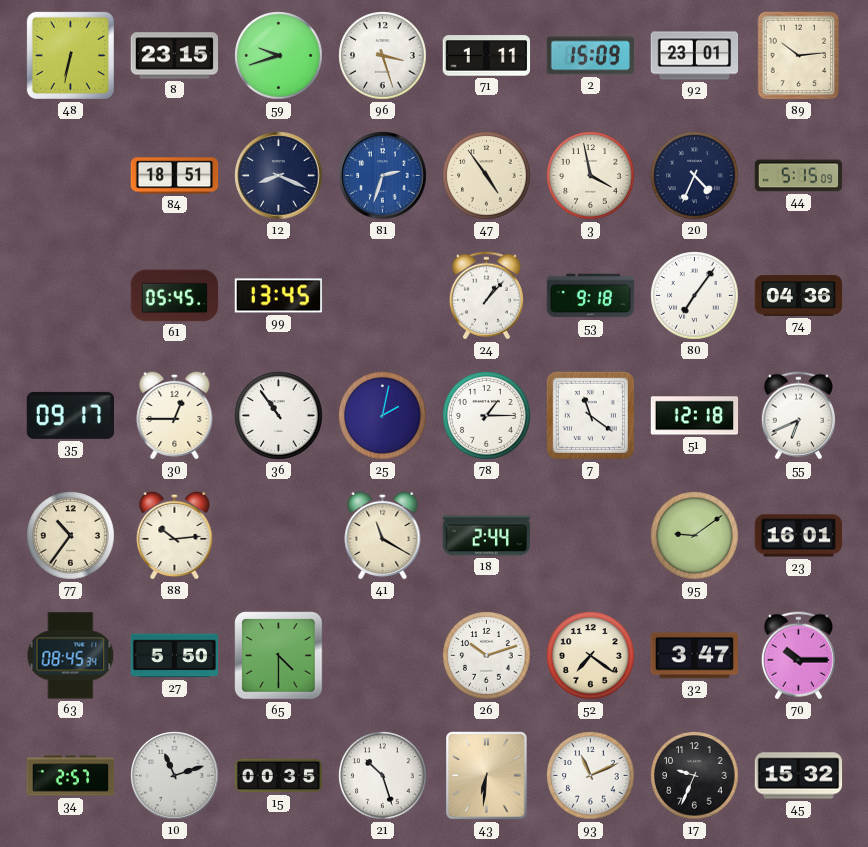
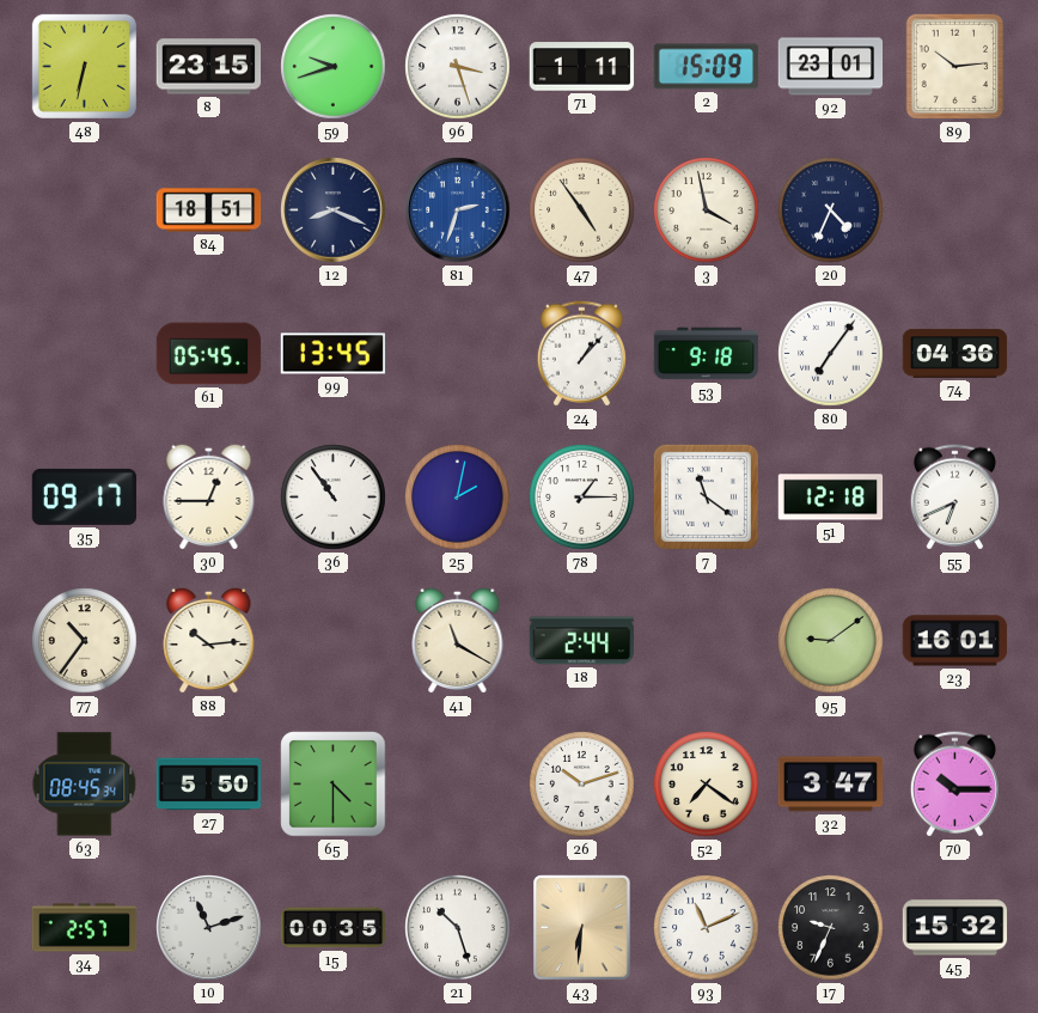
44: 5:15 -> none
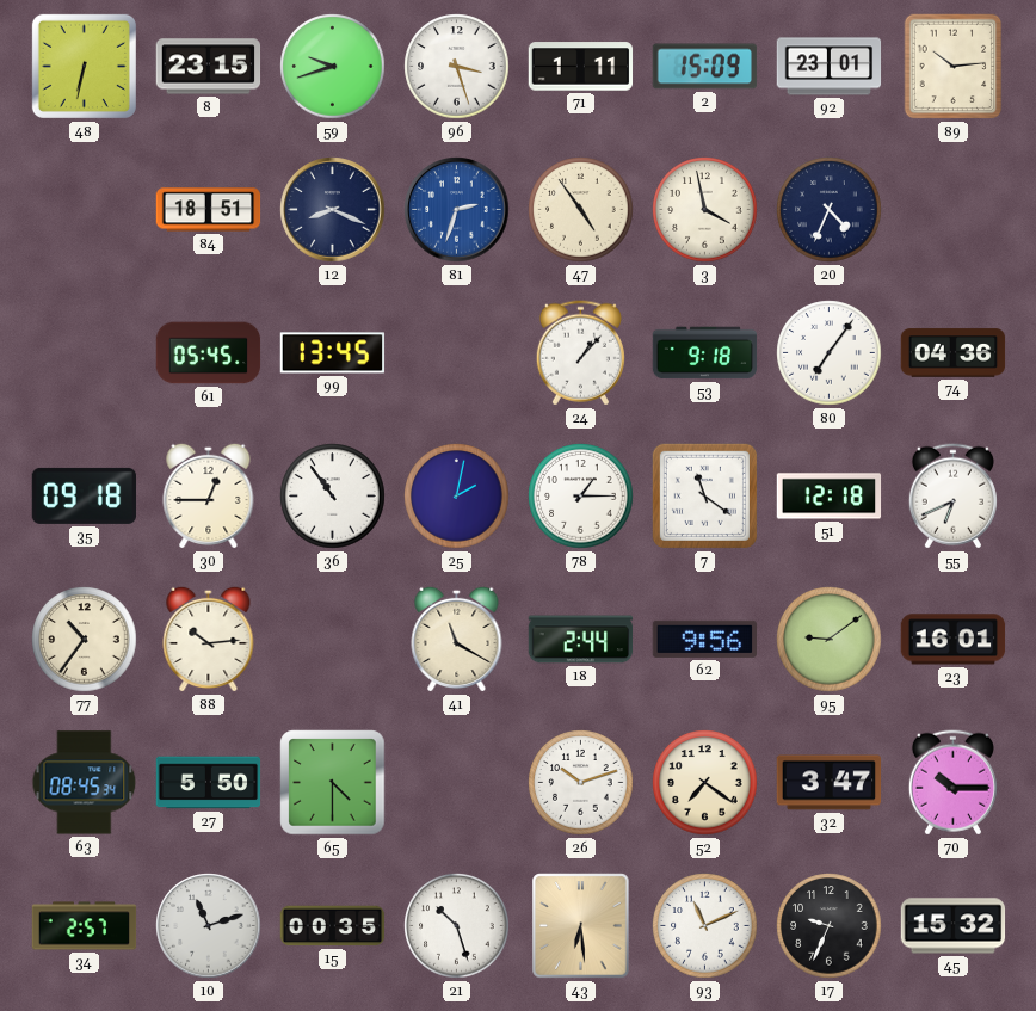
35: 09:17 -> 09:18
62: none -> 9:56
43: 6:31 -> 6:29
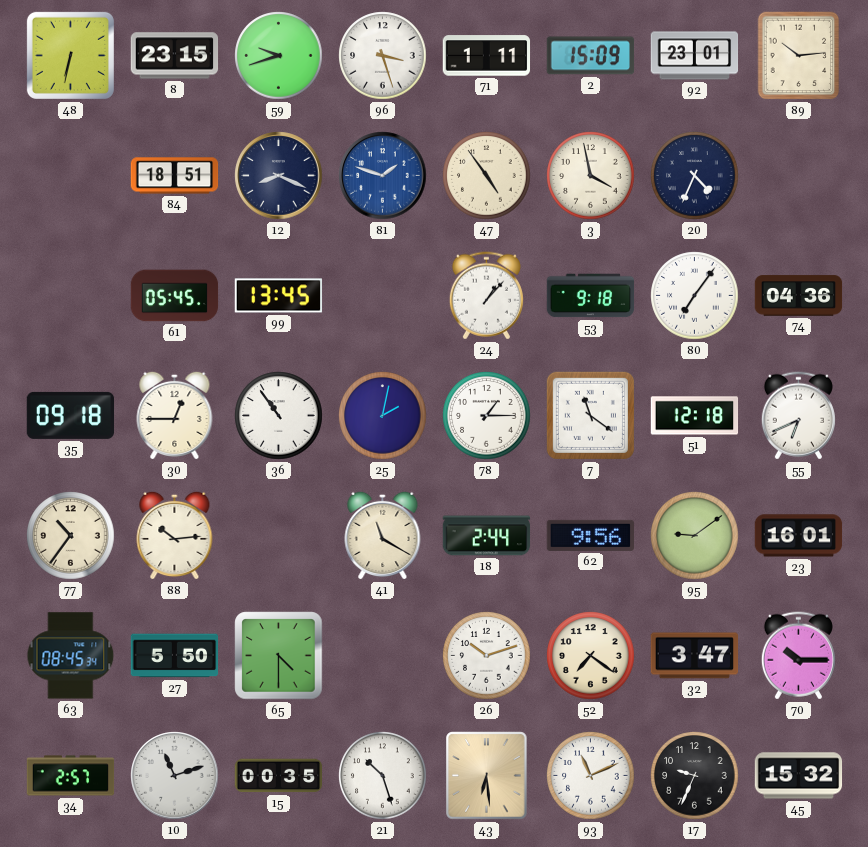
81: 2:33 -> 1:48
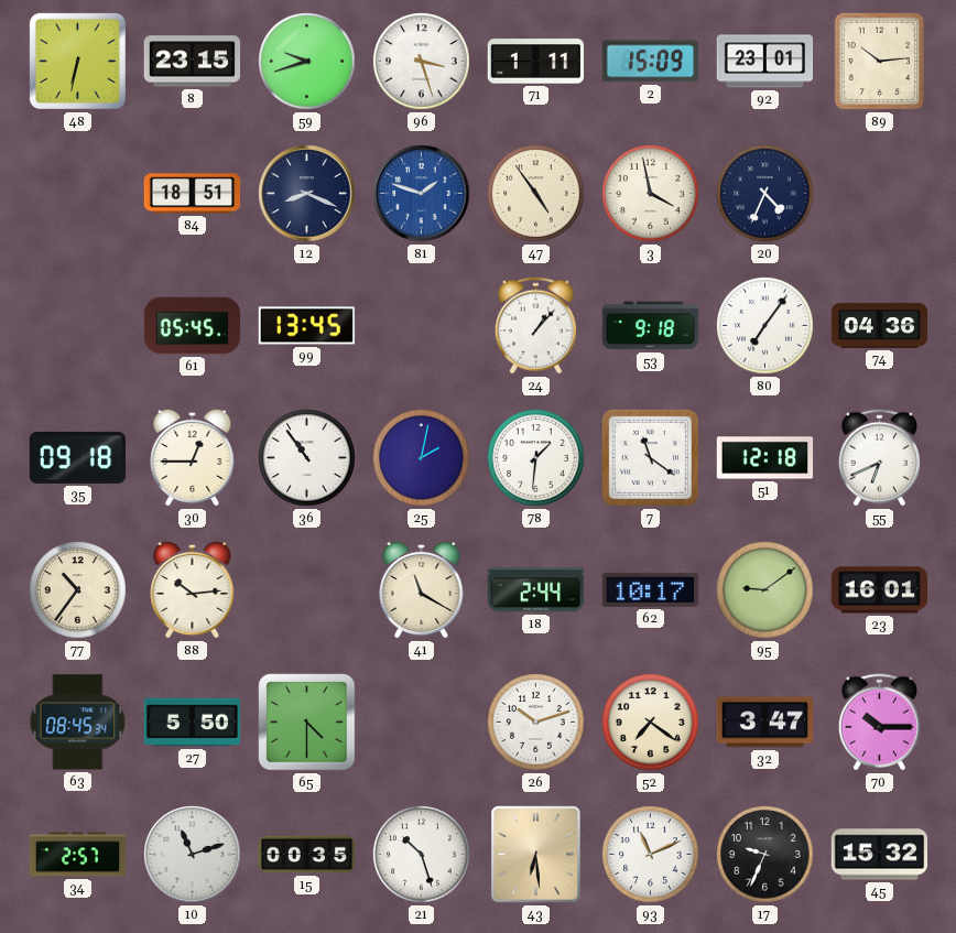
78: 1:15 -> 1:31
62: 9:56 -> 10:17
